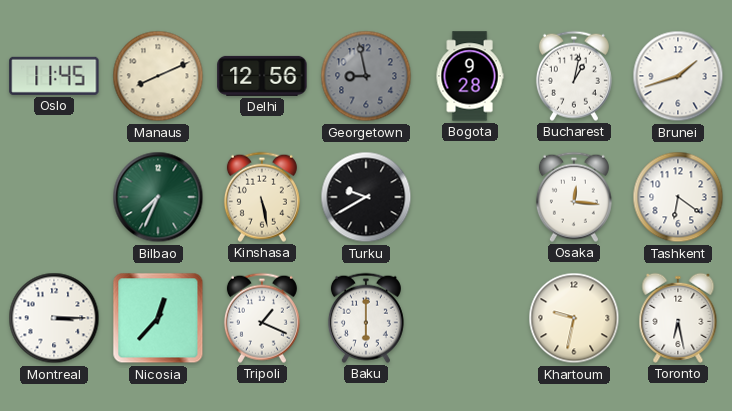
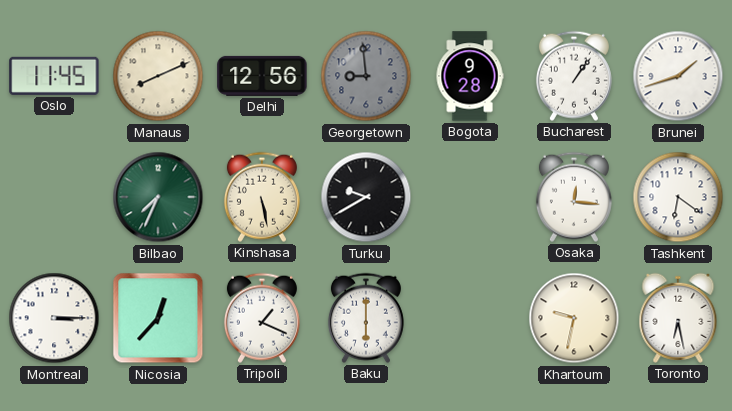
Georgetown: 8:58 -> 8:59
Bucharest: 1:02 -> 1:06
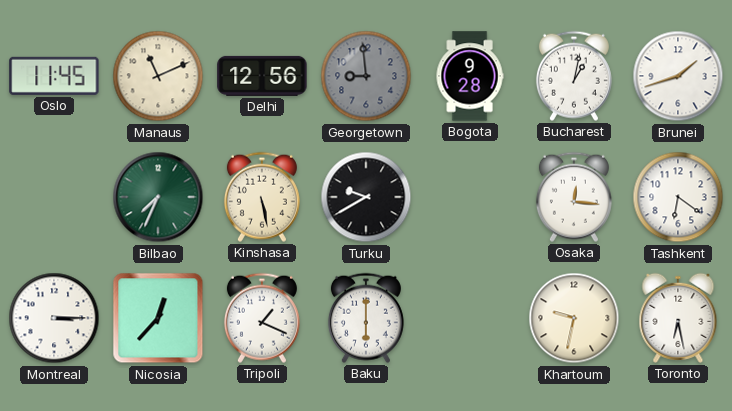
Manaus: 8:11 -> 11:11
Bucharest: 1:06 -> 1:02
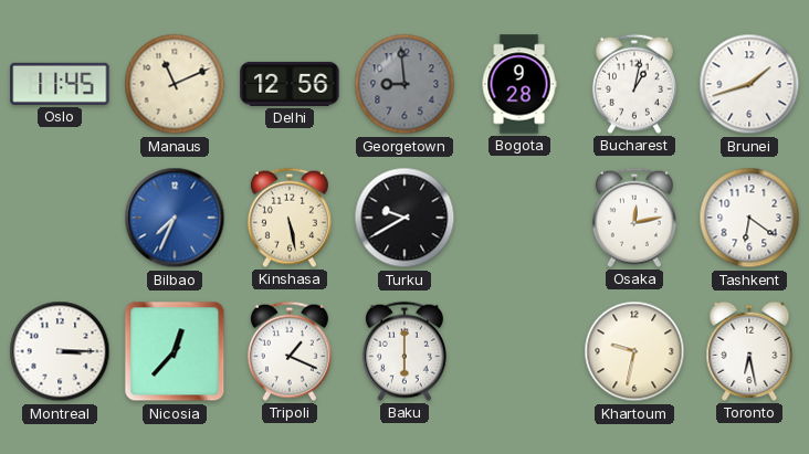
Bilbao dial: green -> blue
Osaka: 12:16 -> 12:13
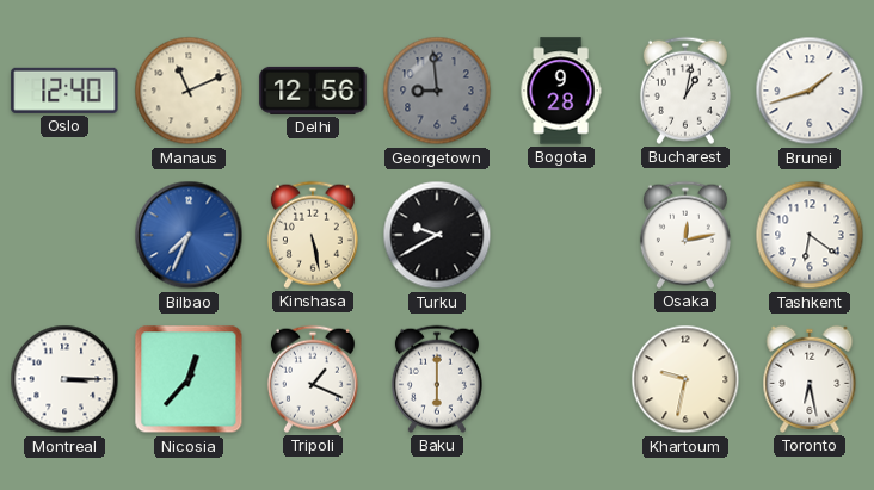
Oslo: 11:45 -> 12:40
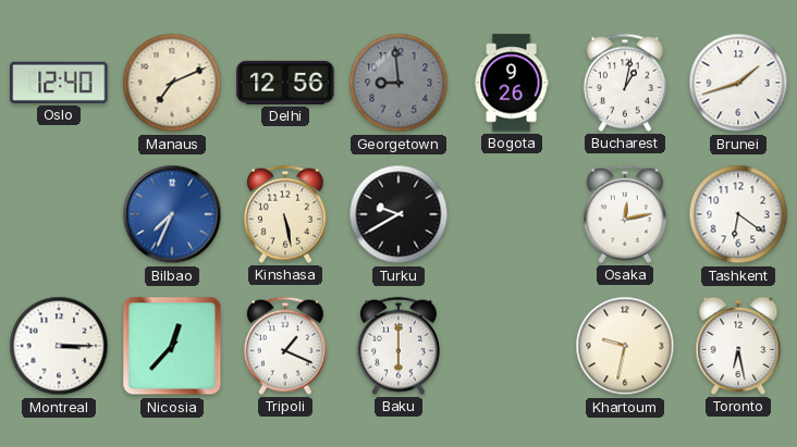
Manaus: 11:11 -> 7:11
Bogota: 9:28 -> 9:26
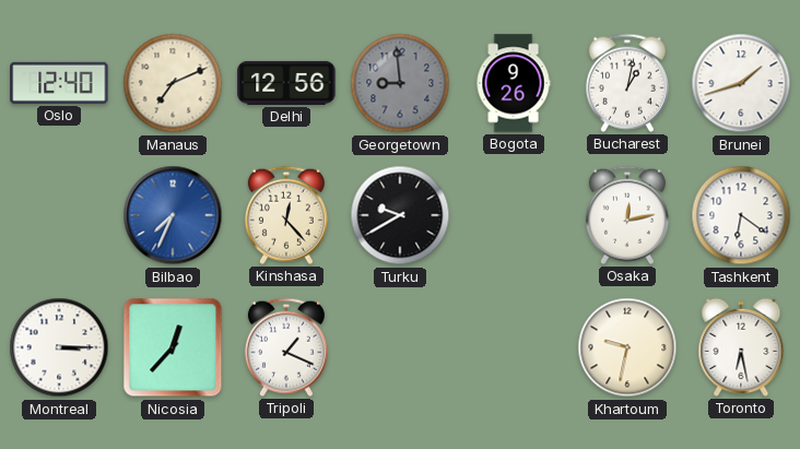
Kinshasa: 5:28 -> 12:23
Baku: 6:00 -> none
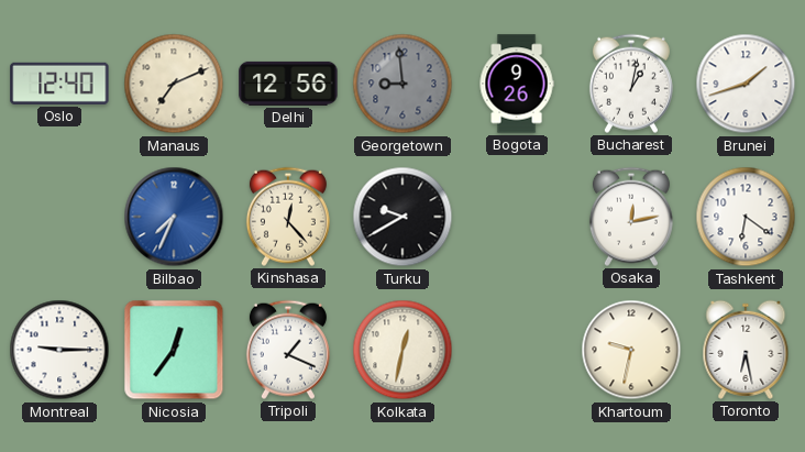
Montreal: 3:15 -> 9:15
Nicosia: 12:37 -> 12:36
Kolkata: none -> 12:32
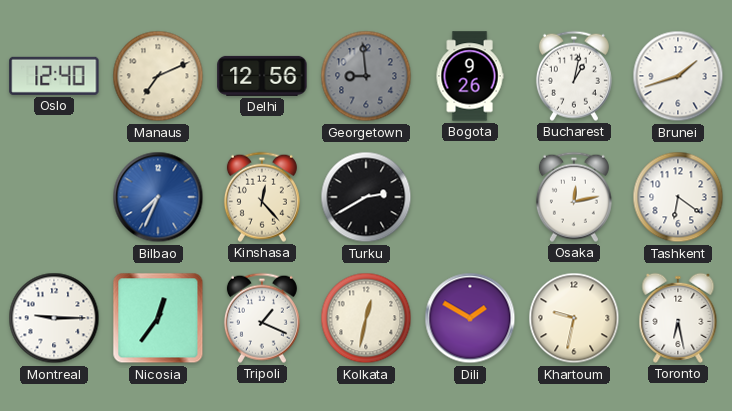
Turku: 9:40 -> 2:40
Dili: none -> 1:50
